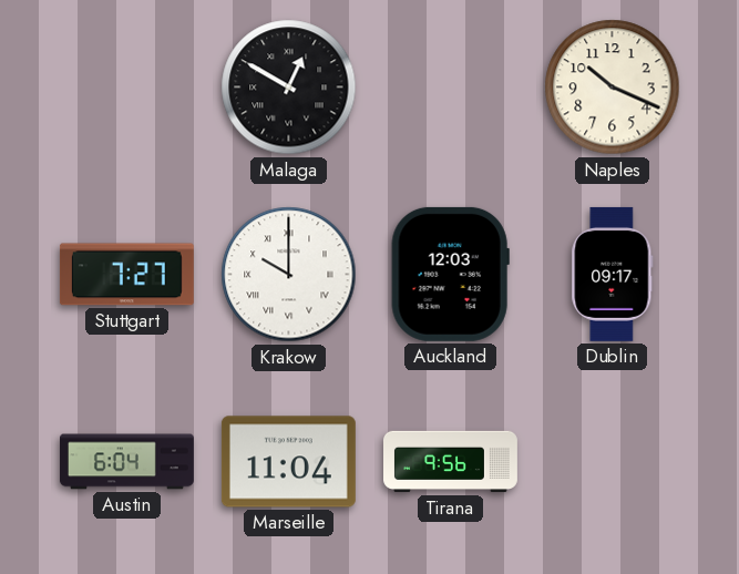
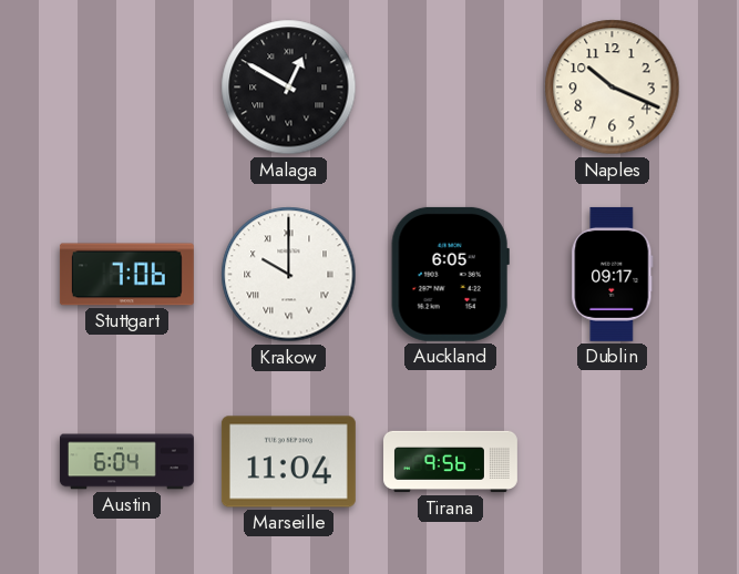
Stuttgart: 7:27 -> 7:06
Auckland: 12:03 -> 6:05
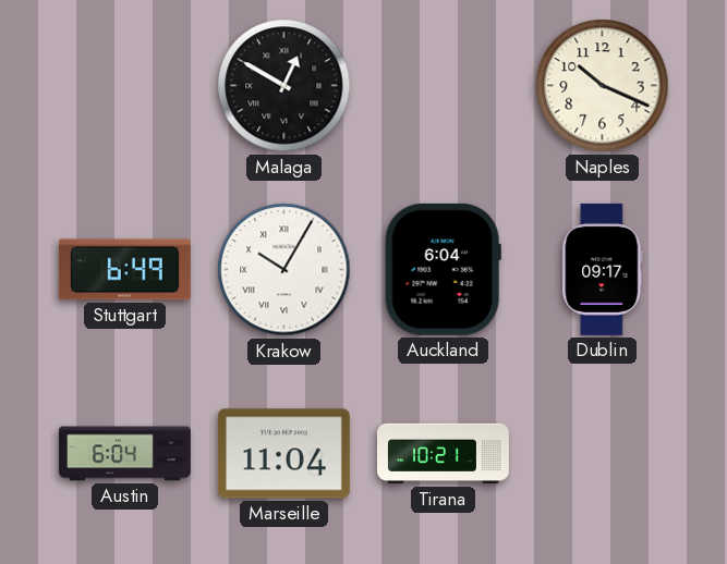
Stuttgart: 7:06 -> 6:49
Krakow: 10:00 -> 10:05
Auckland: 6:05 -> 6:04
Tirana: 9:56 -> 10:21
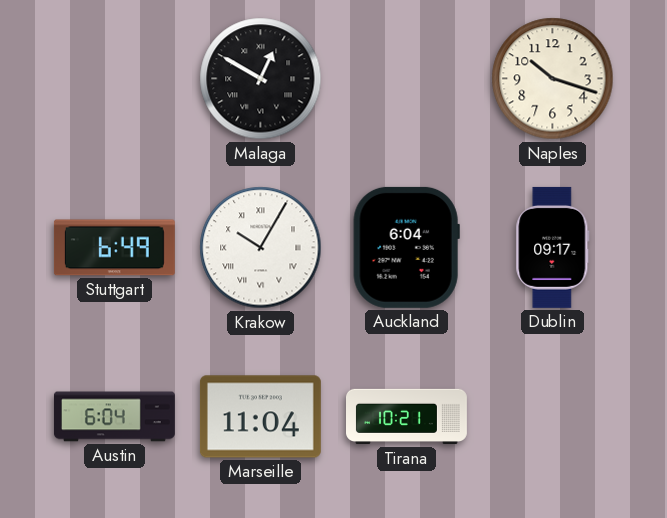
Naples: 10:19 -> 10:18
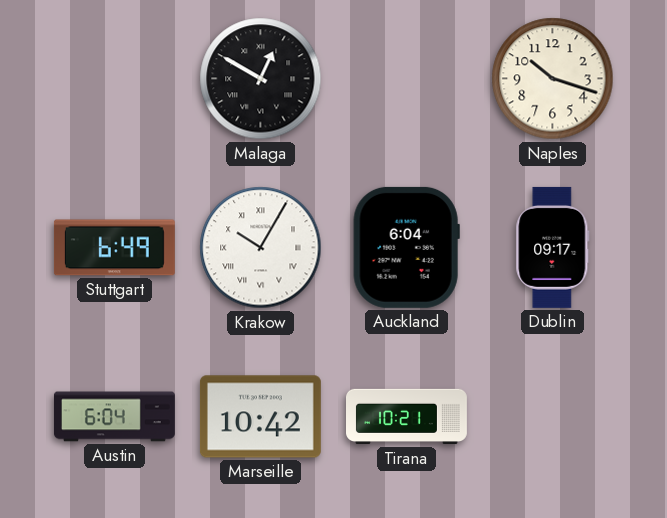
Marseille: 11:04 -> 10:42
